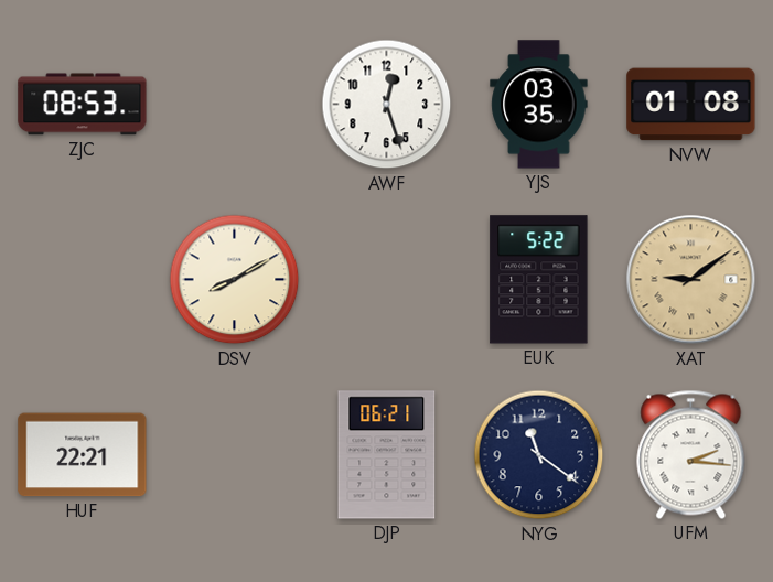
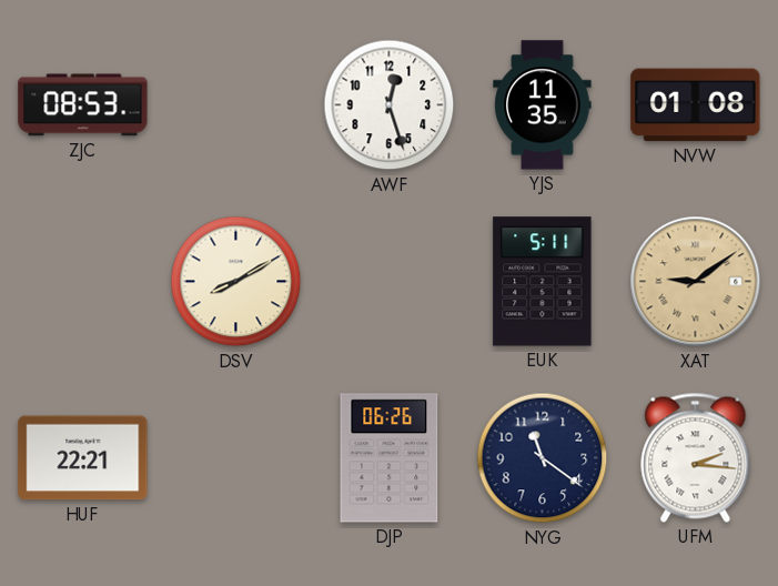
YJS: 03:35 -> 11:35
EUK: 5:22 -> 5:11
DJP: 06:21 -> 06:26
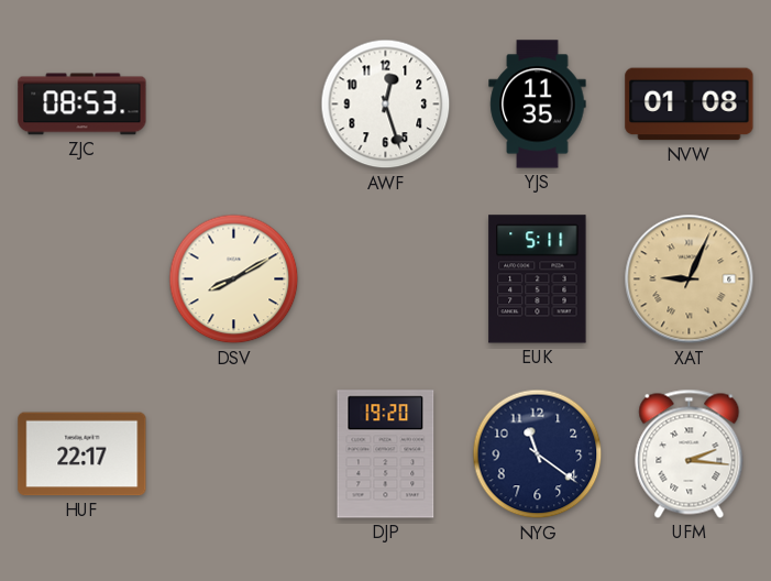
XAT: 9:09 -> 9:04
HUF: 22:21 -> 22:17
DJP: 06:26 -> 19:20
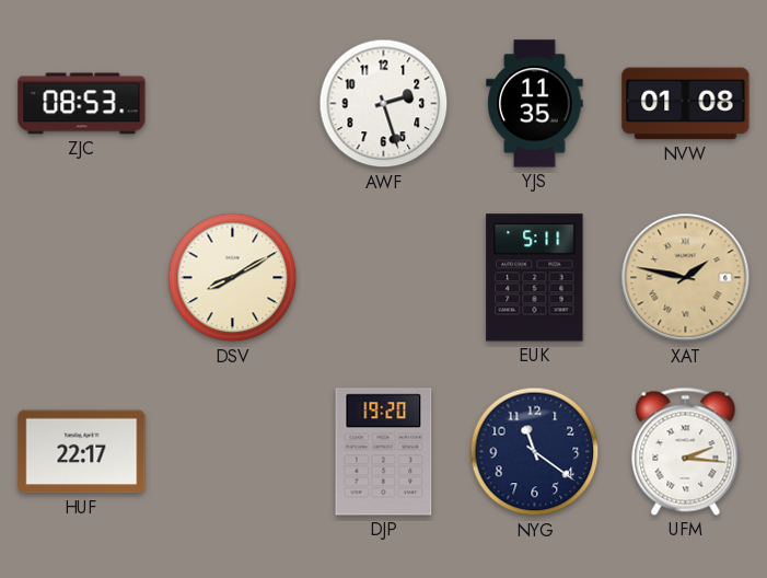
AWF: 12:27 -> 2:27
XAT: 9:04 -> 1:47
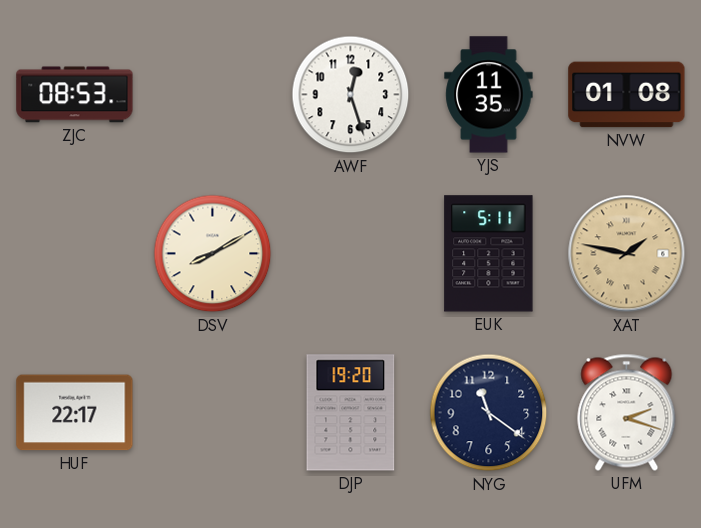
AWF: 2:27 -> 12:27
UFM: 2:16 -> 2:18
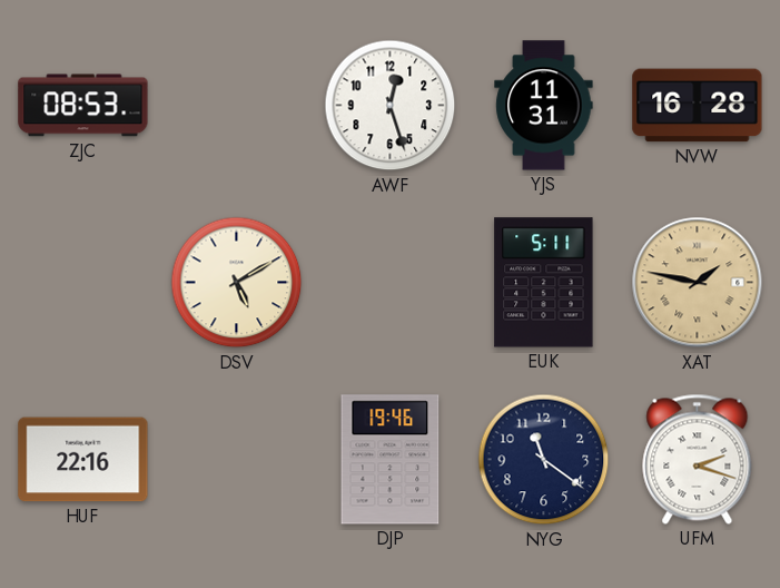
YJS: 11:35 -> 11:31
NVW: 01:08 -> 16:28
DSV: 8:10 -> 5:10
HUF: 22:17 -> 22:16
DJP: 19:20 -> 19:46
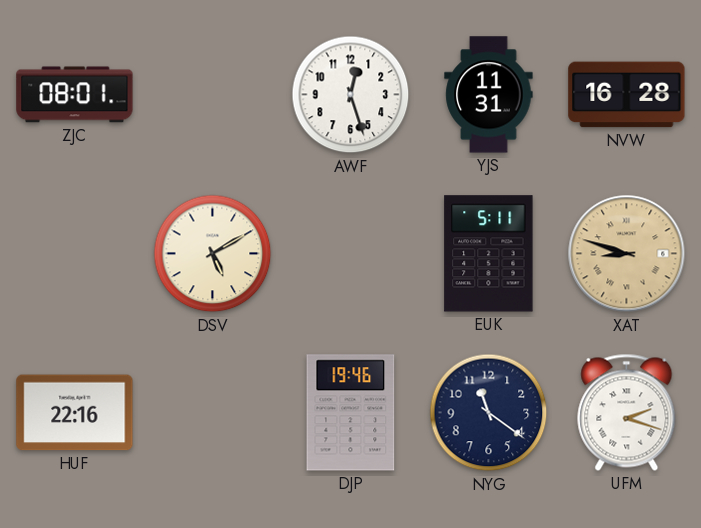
ZJC: 08:53 -> 08:01
XAT: 1:47 -> 8:48
